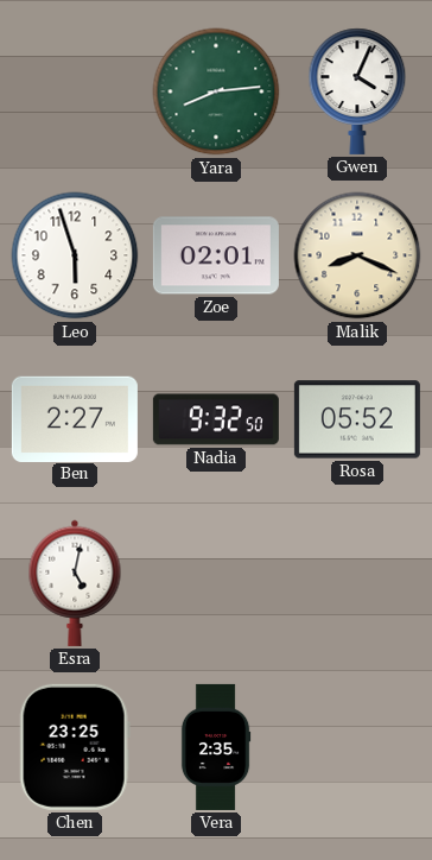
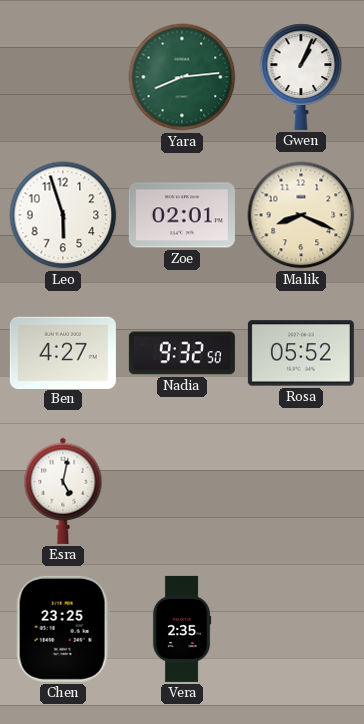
Gwen: 4:04 -> 1:04
Ben: 2:27 -> 4:27
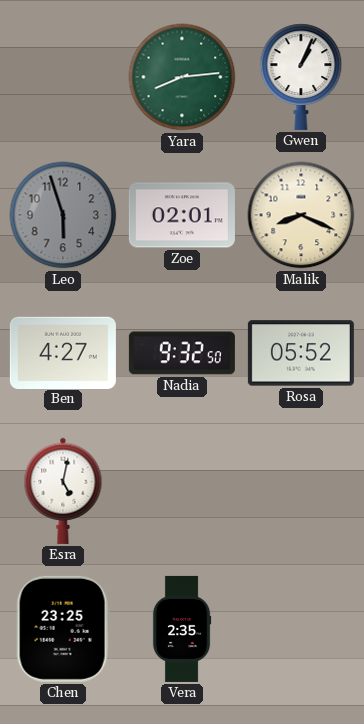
Leo dial: white -> grey
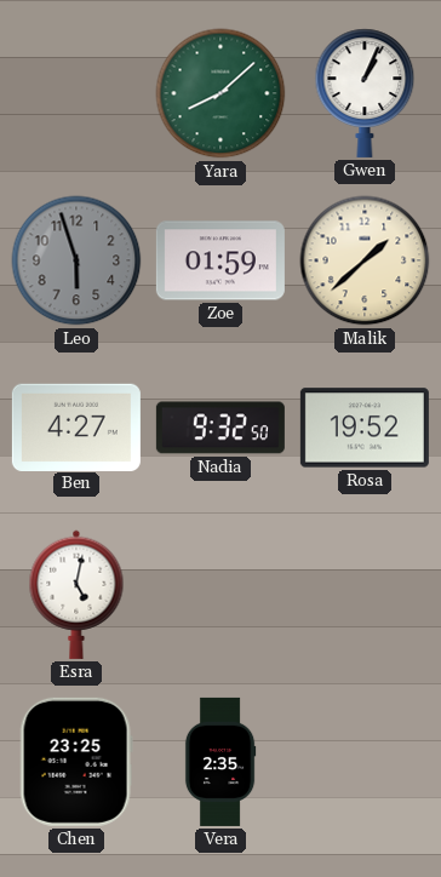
Yara: 8:14 -> 8:08
Zoe: 02:01 -> 01:59
Malik: 8:19 -> 1:38
Rosa: 05:52 -> 19:52
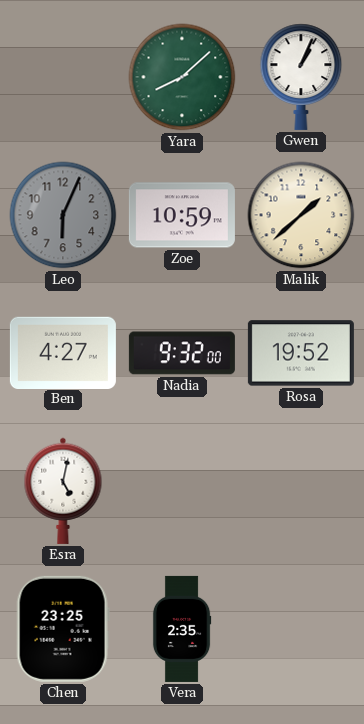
Leo: 5:57 -> 6:04
Zoe: 01:59 -> 10:59
Nadia: 9:32:50 -> 9:32:00
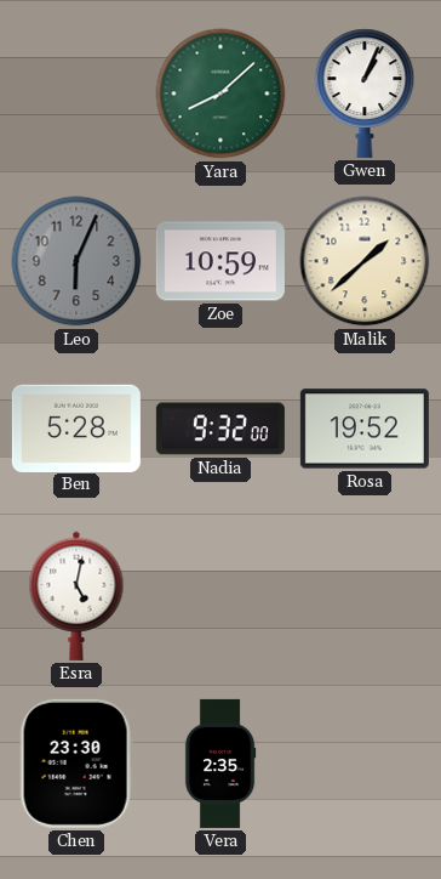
Ben: 4:27 -> 5:28
Chen: 23:25 -> 23:30
